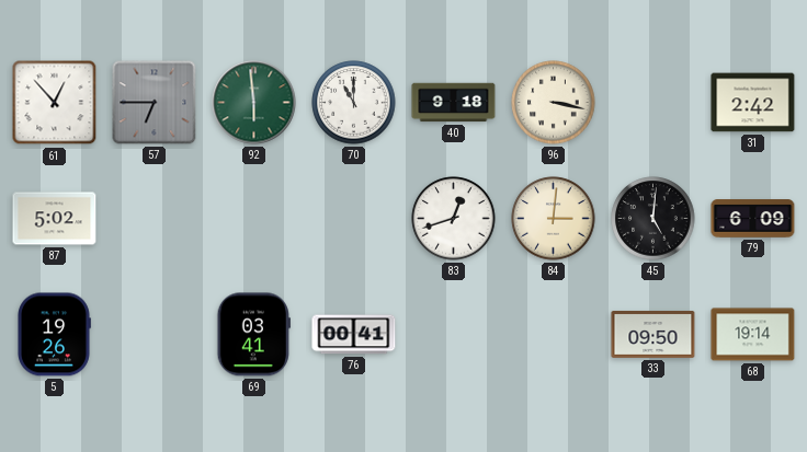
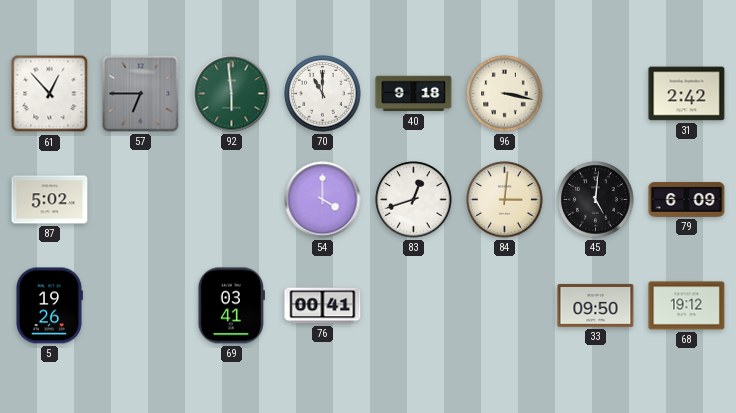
54: none -> 4:00
68: 19:14 -> 19:12
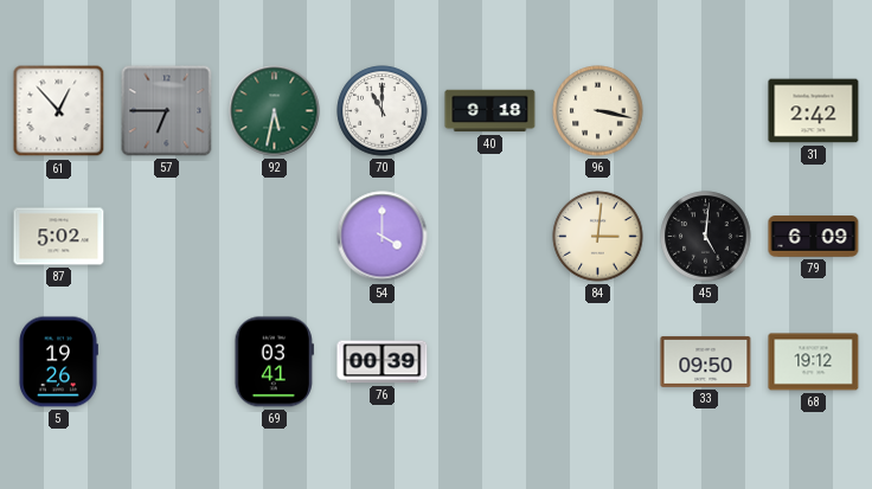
92: 5:59 -> 5:32
83: 12:42 -> none
76: 00:41 -> 00:39
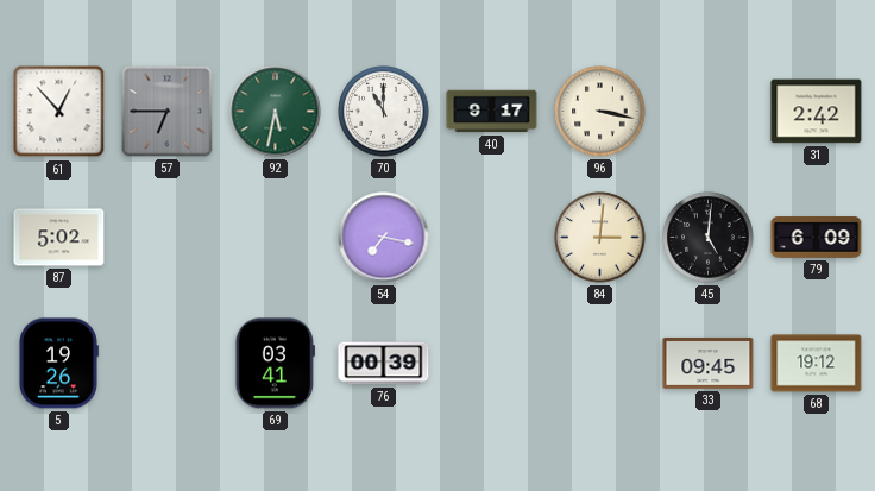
40: 9:18 -> 9:17
54: 4:00 -> 7:17
33: 09:50 -> 09:45
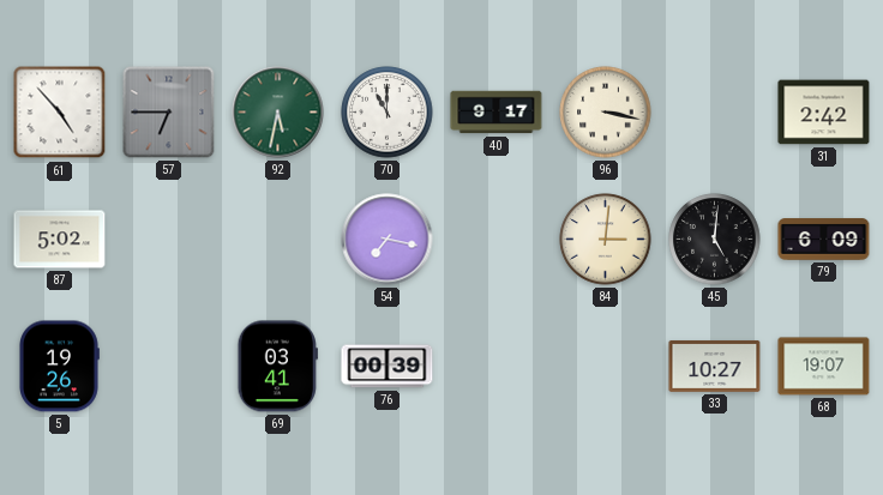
61: 12:53 -> 4:53
33: 09:45 -> 10:27
68: 19:12 -> 19:07
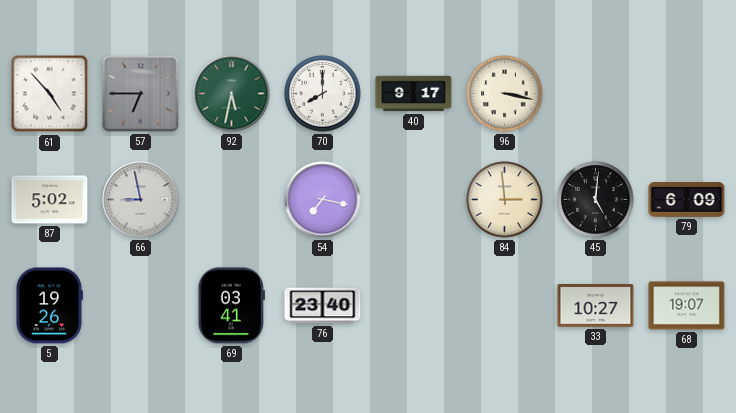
70: 11:00 -> 8:00
31: 2:42 -> none
66: none -> 8:58
84: 3:01 -> 2:59
76: 00:39 -> 23:40
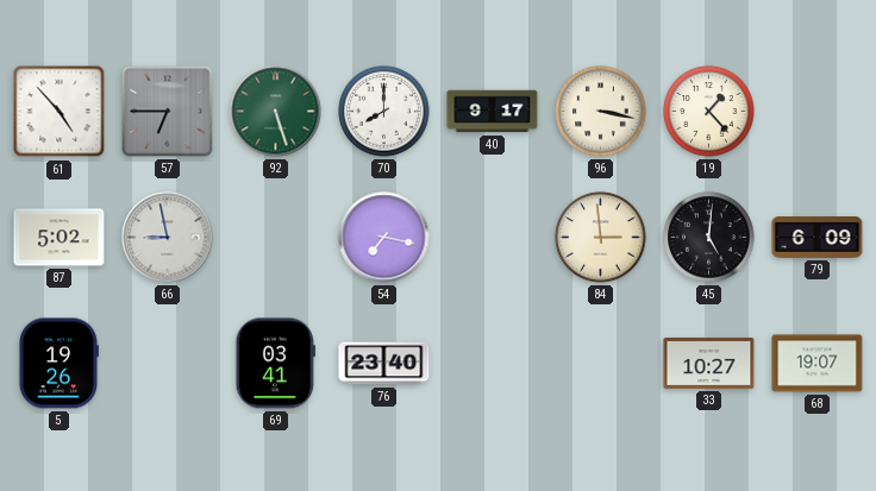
92: 5:32 -> 5:27
19: none -> 1:23
